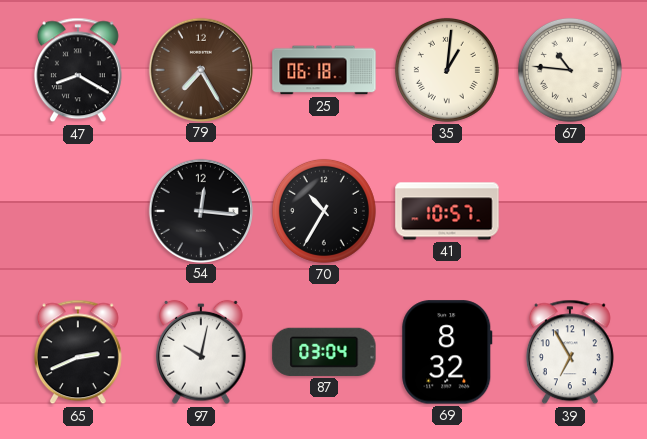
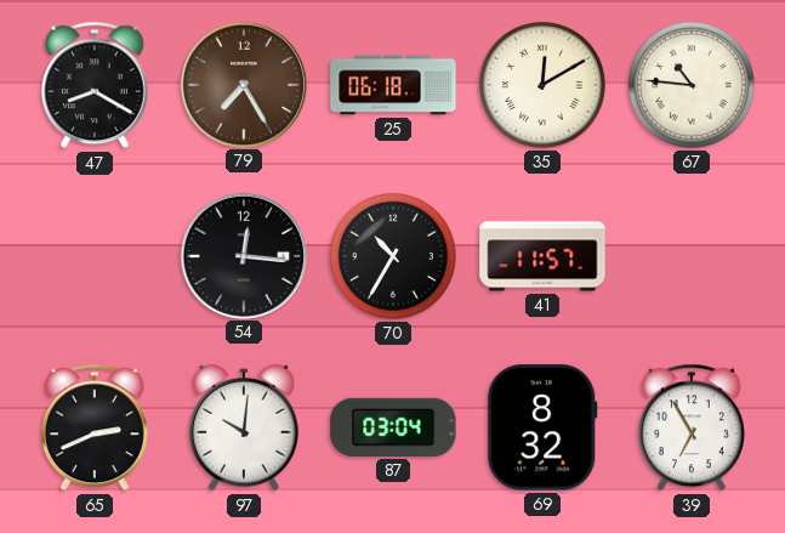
35: 1:01 -> 12:10
41: 10:57 -> 11:57
97: 10:02 -> 10:01
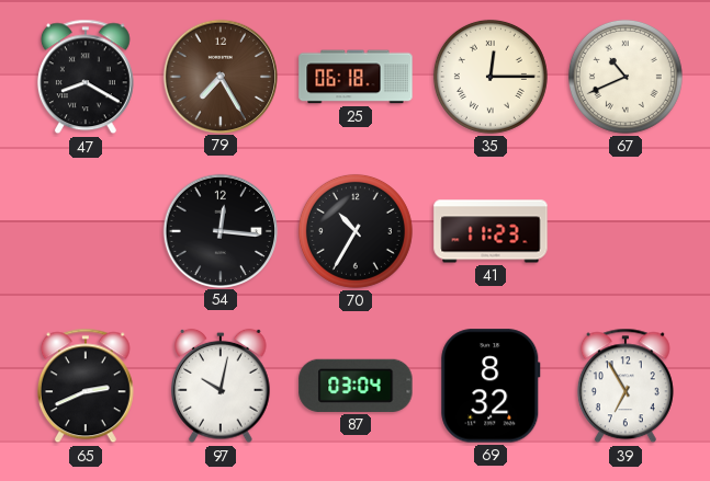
35: 12:10 -> 12:15
67: 10:46 -> 10:41
41: 11:57 -> 11:23
97: 10:01 -> 10:02
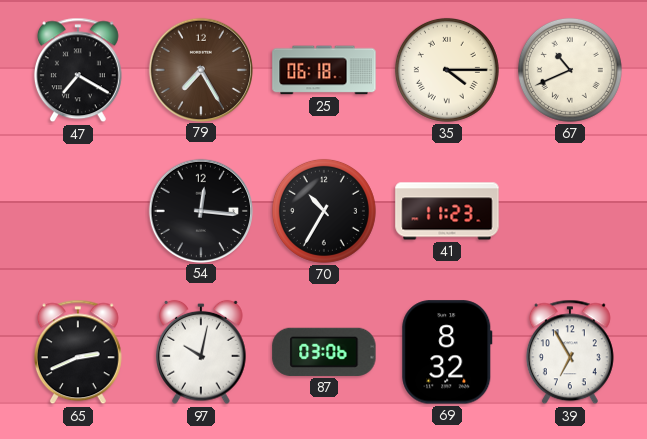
47: 8:20 -> 7:20
35: 12:15 -> 4:15
87: 03:04 -> 03:06
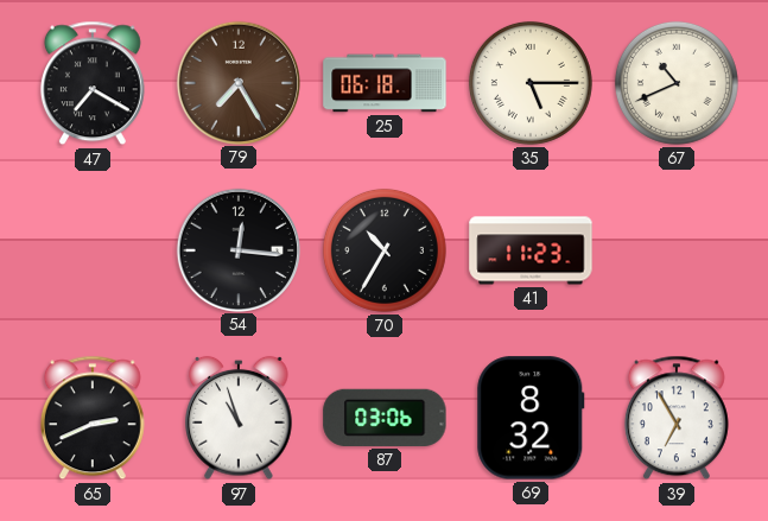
35: 4:15 -> 5:15
97: 10:02 -> 10:57
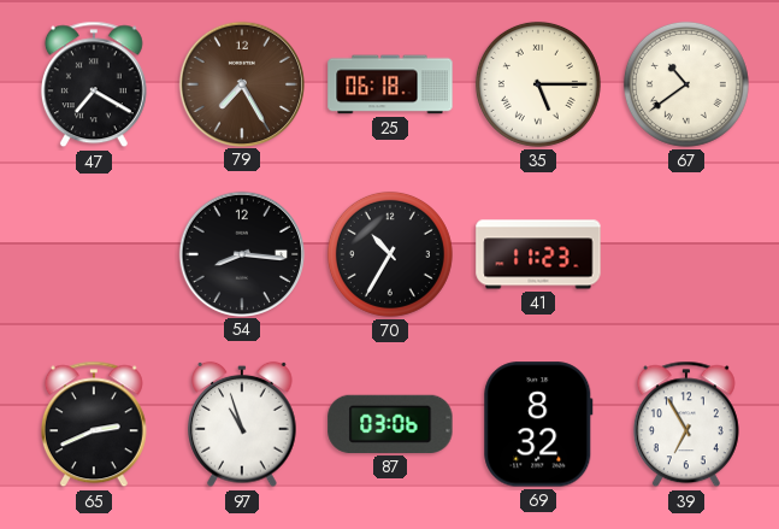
67: 10:41 -> 10:39
54: 12:16 -> 8:16
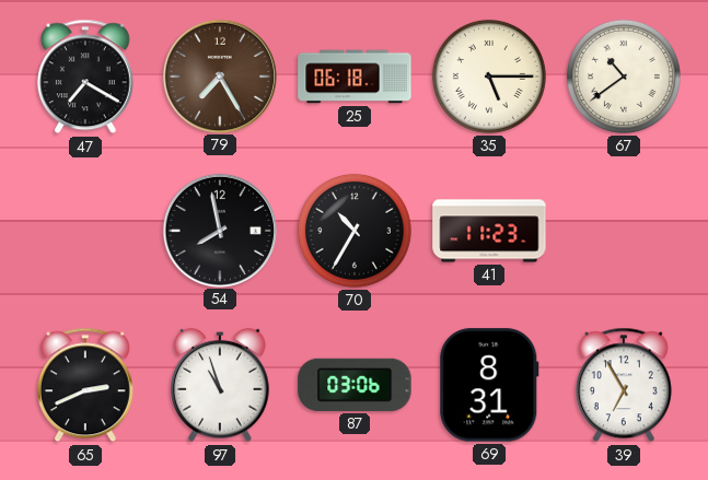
54: 8:16 -> 7:58
69: 8:32 -> 8:31
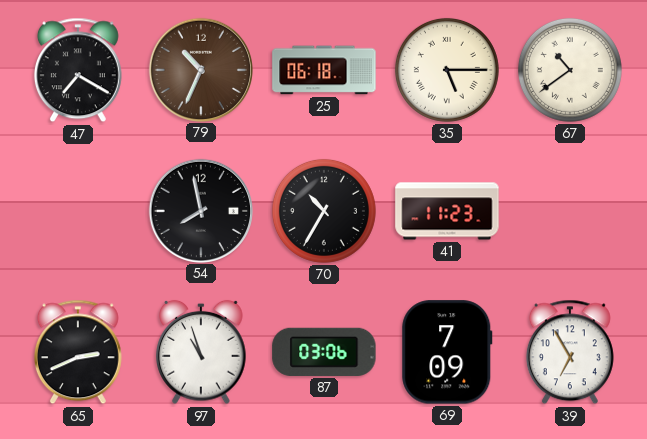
79: 7:25 -> 10:34
69: 8:31 -> 7:09
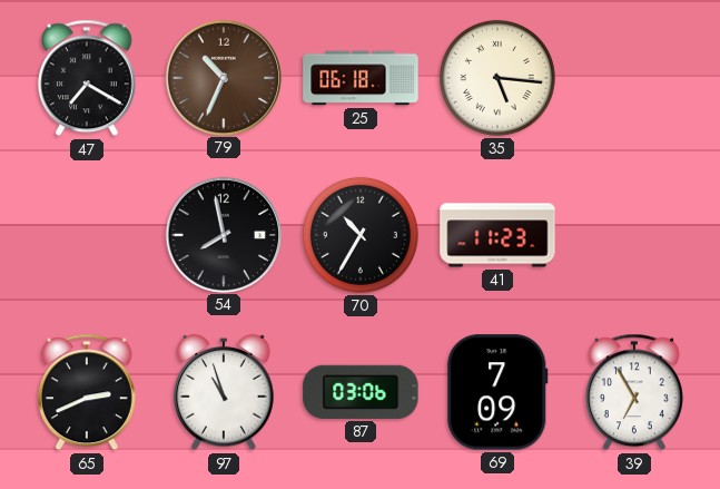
35: 5:15 -> 5:16
67: 10:39 -> none
